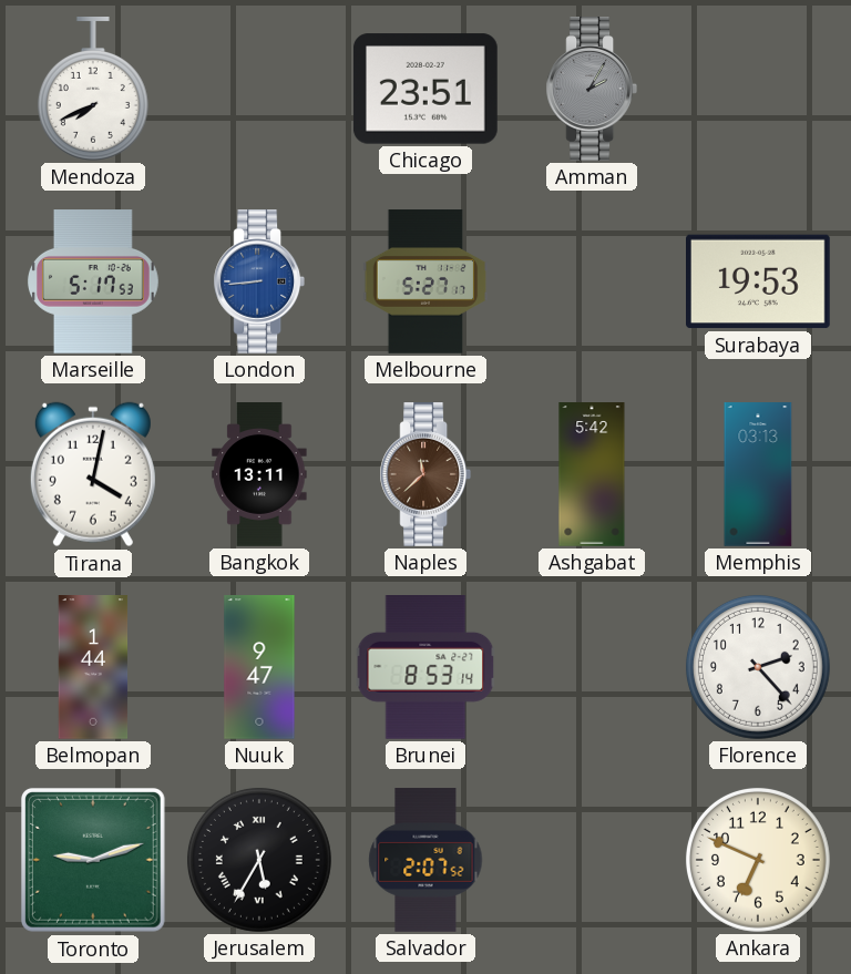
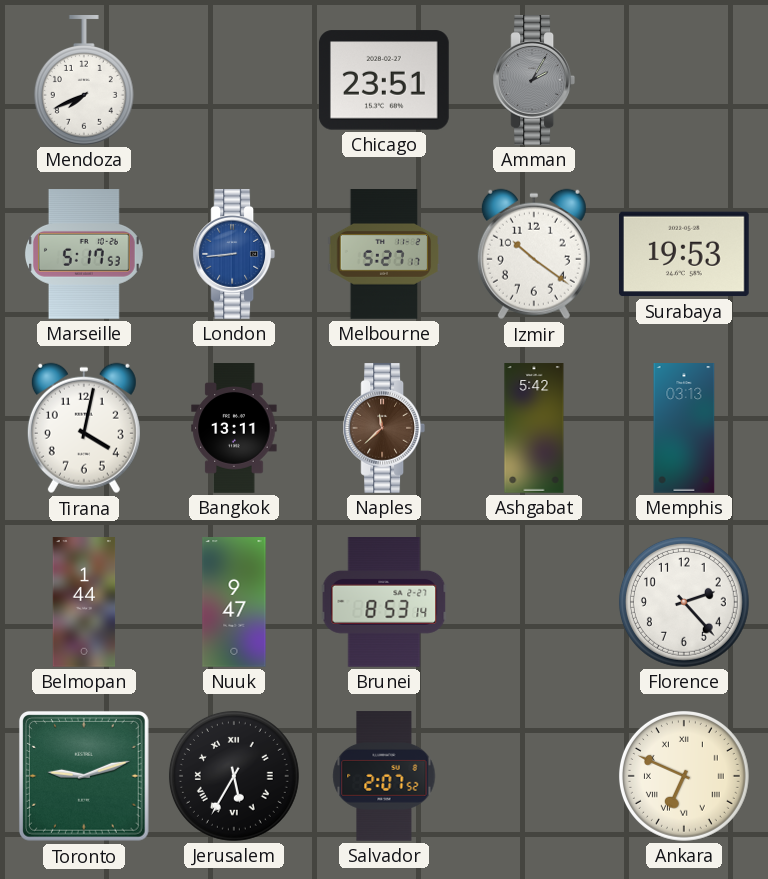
Izmir: none -> 10:21
Ankara numerals: Arabic -> Roman
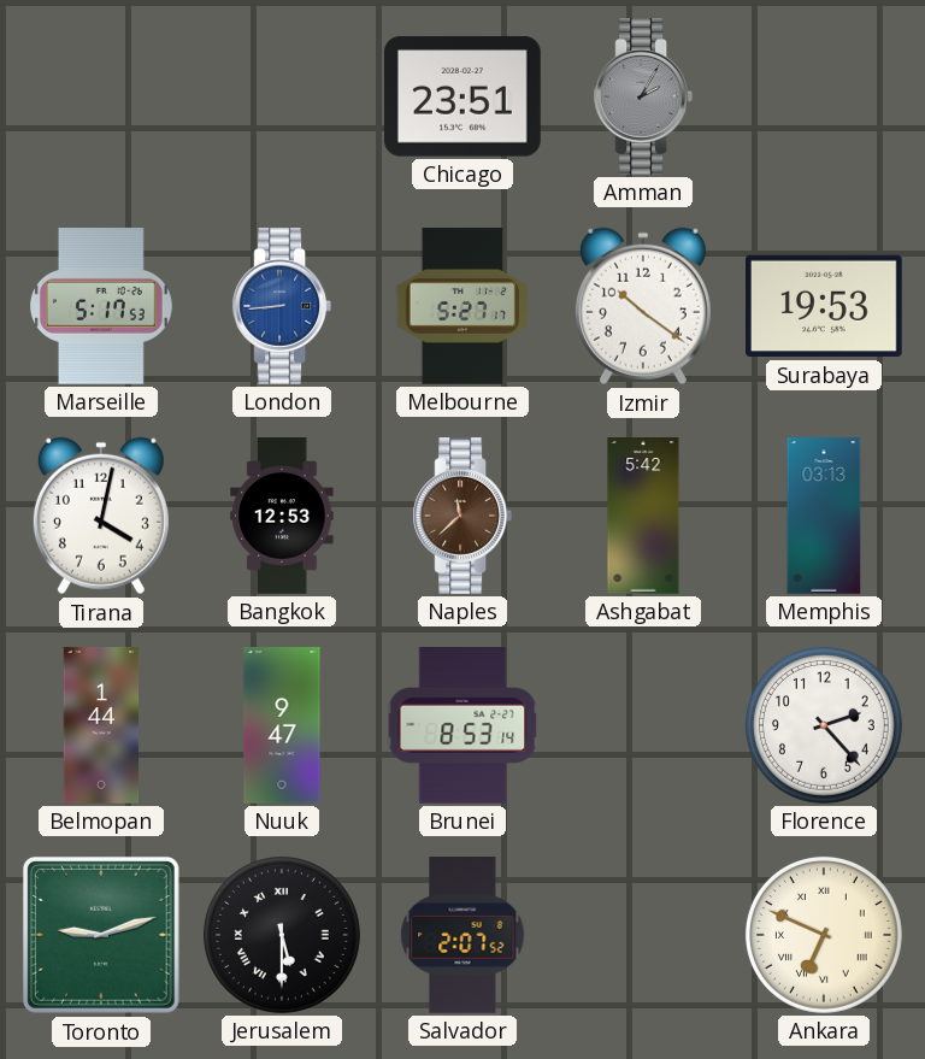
Mendoza: 7:41 -> none
Bangkok: 13:11 -> 12:53
Jerusalem: 5:35 -> 5:30
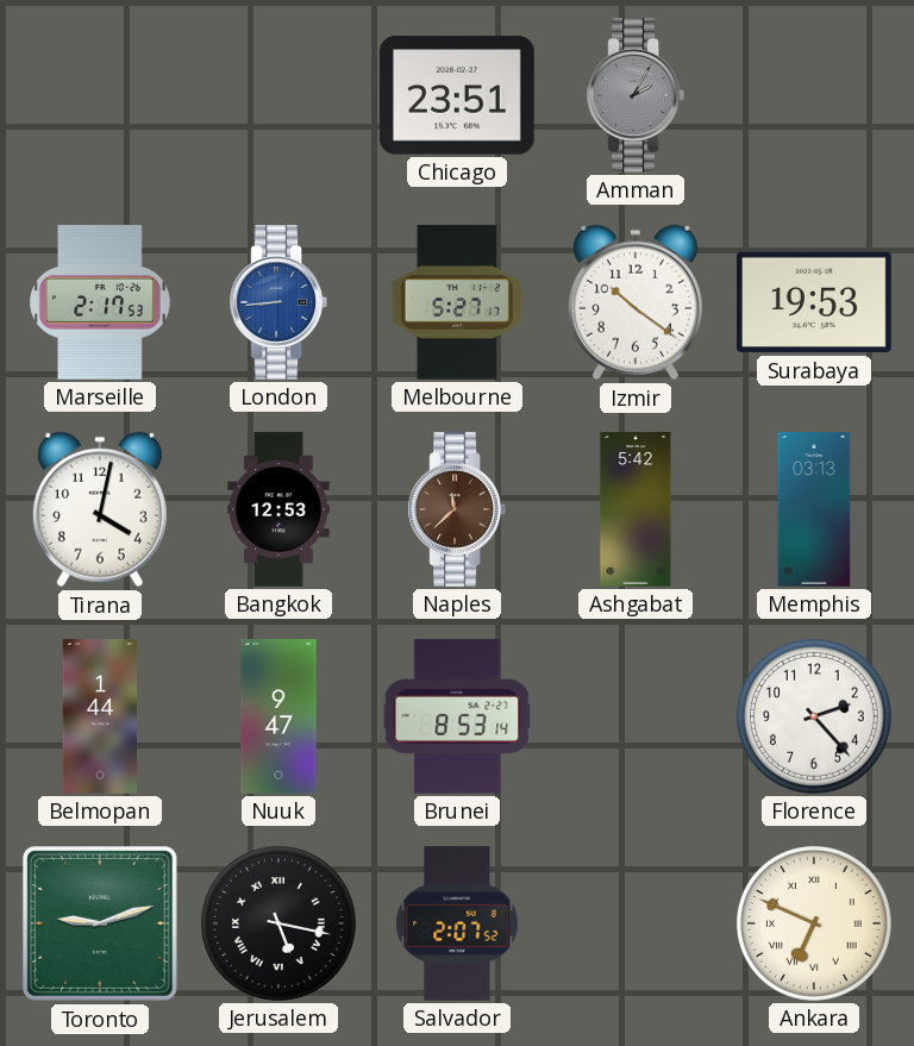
Marseille: 5:17 -> 2:17
Jerusalem: 5:30 -> 5:17
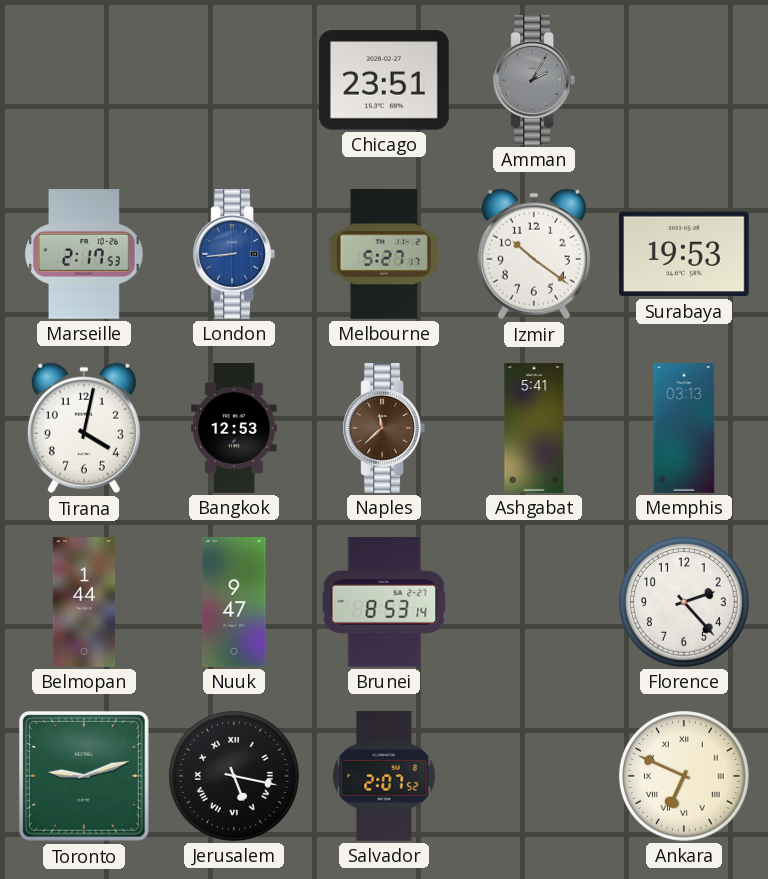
Ashgabat: 5:42 -> 5:41
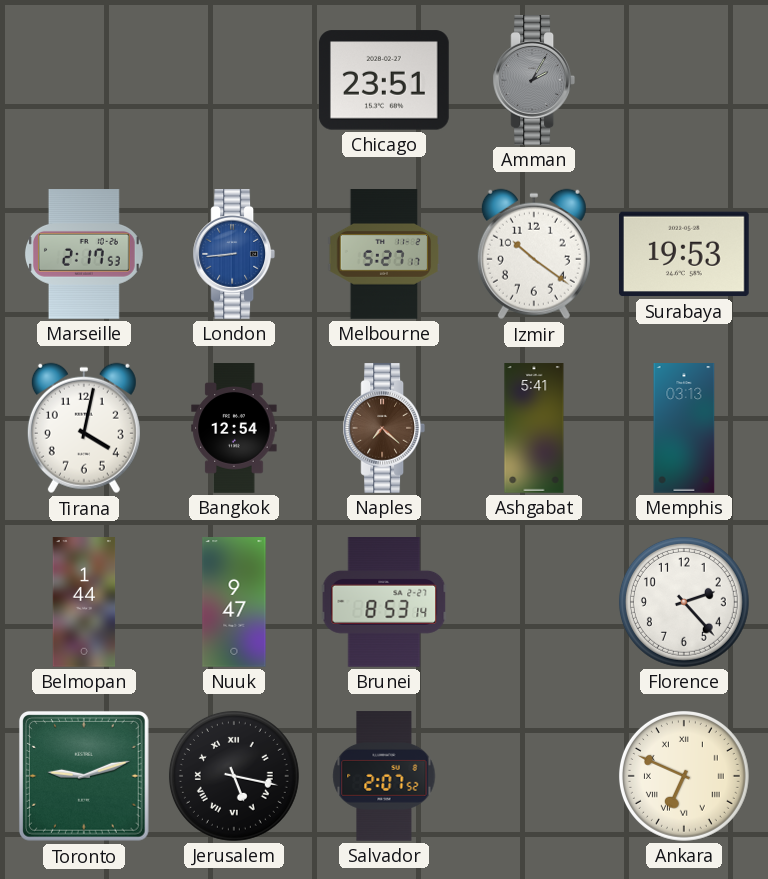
Bangkok: 12:53 -> 12:54
Naples: 11:38 -> 7:22
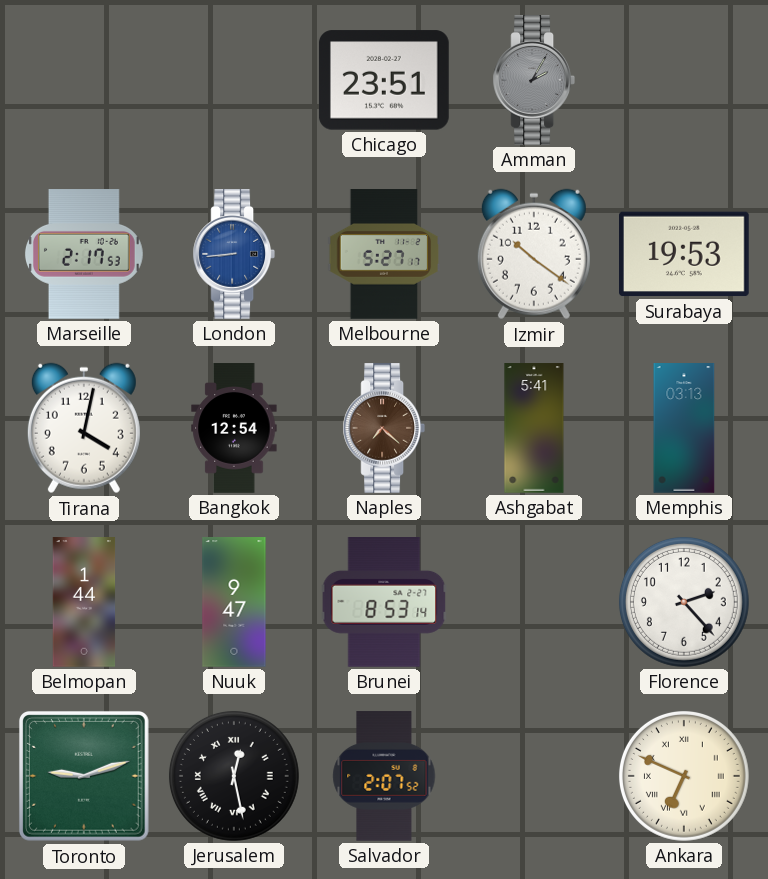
Jerusalem: 5:17 -> 12:28
